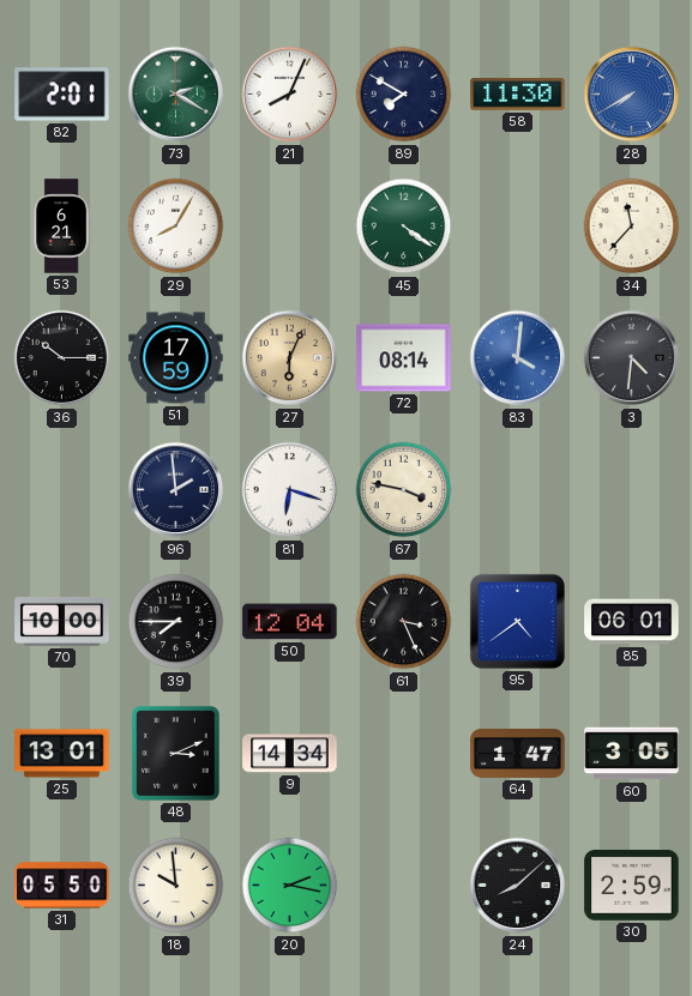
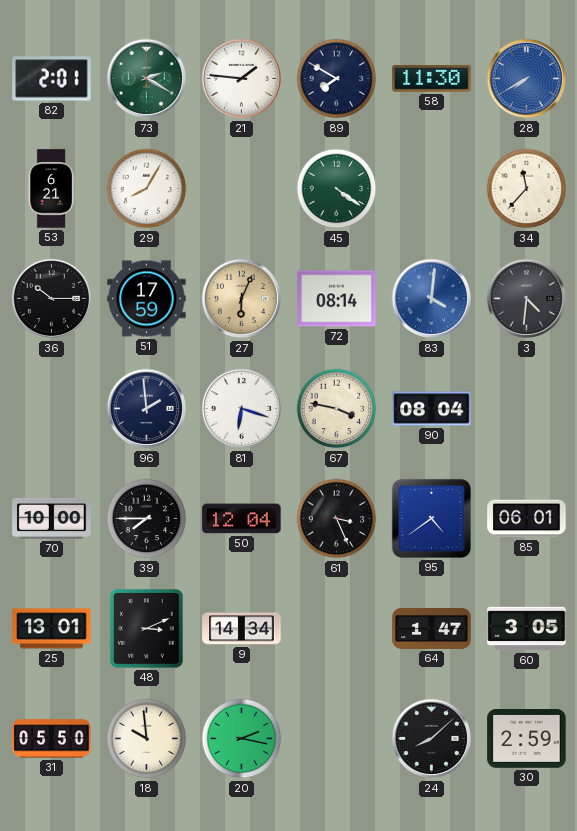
21: 8:04 -> 1:46
90: none -> 08:04
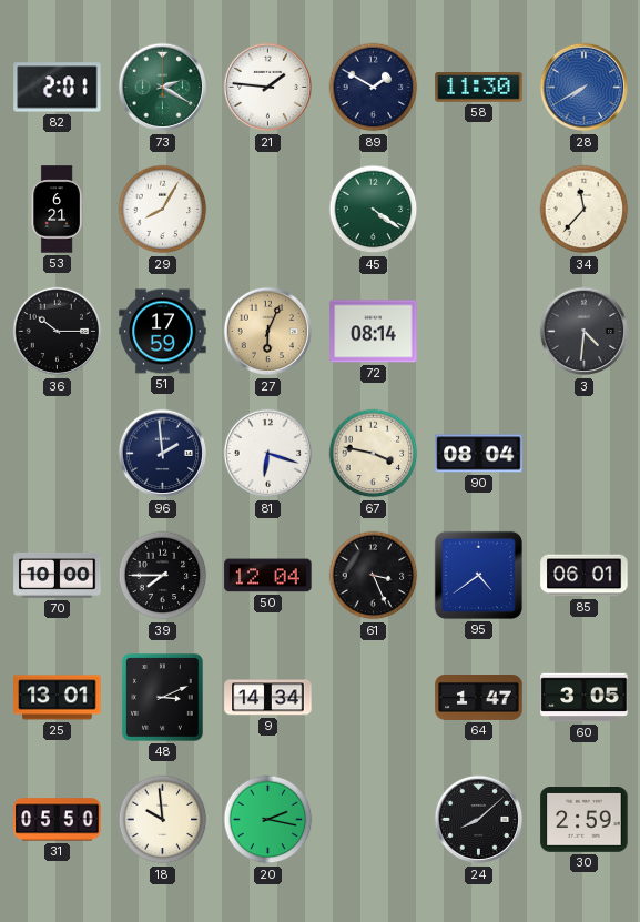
89: 7:50 -> 1:50
83: 4:01 -> none
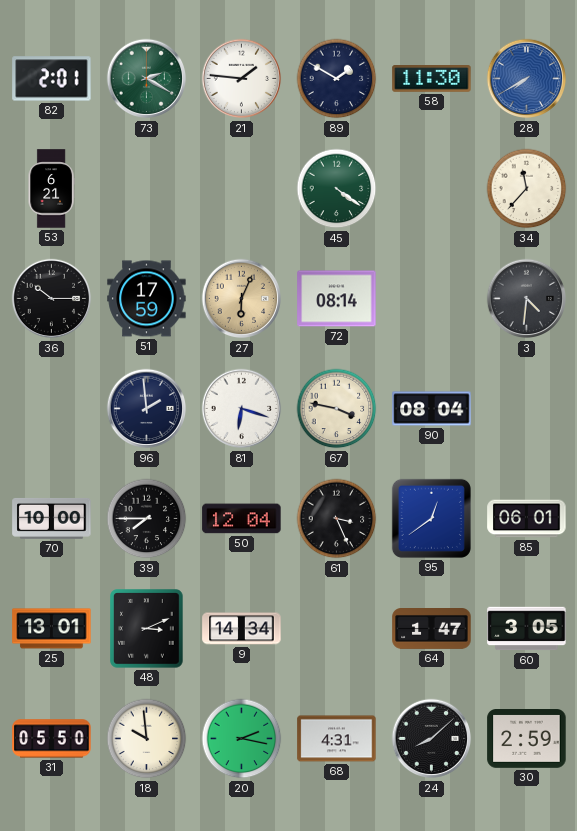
29: 8:05 -> none
95: 4:39 -> 12:39
68: none -> 4:31
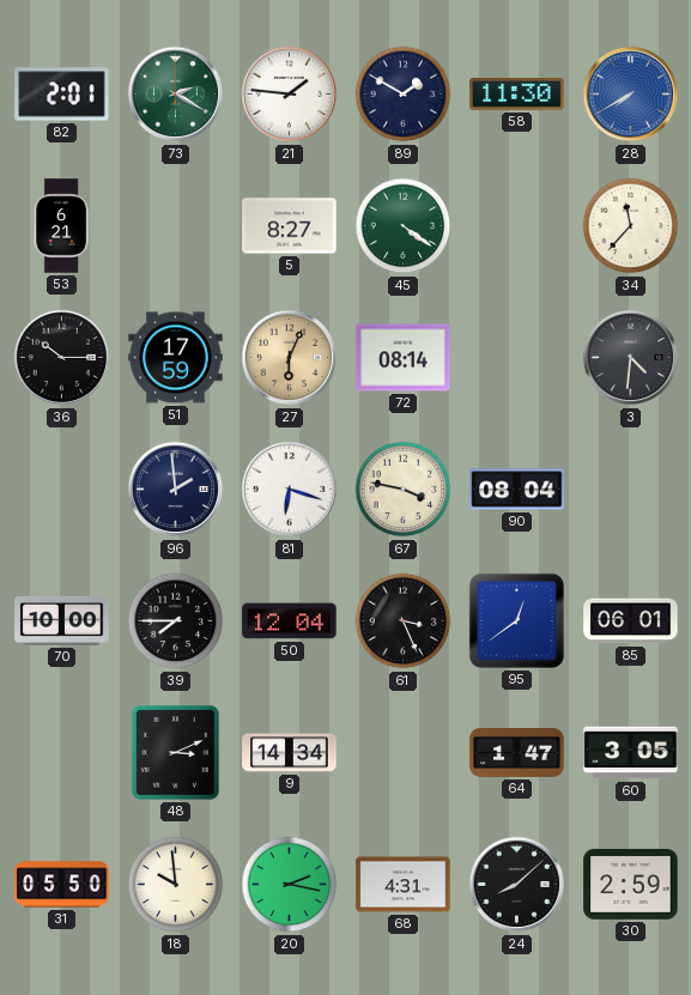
5: none -> 8:27
25: 13:01 -> none
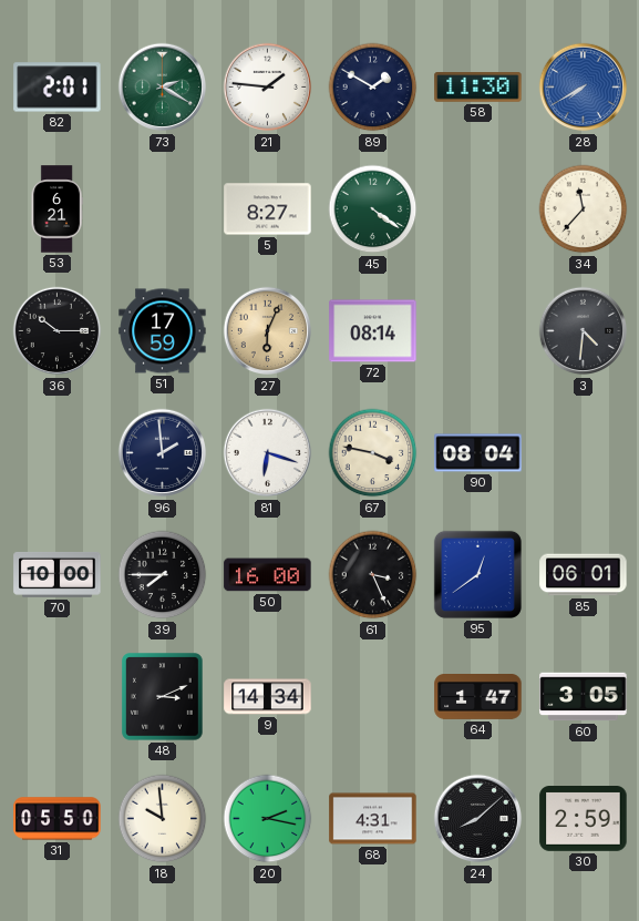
50: 12:04 -> 16:00
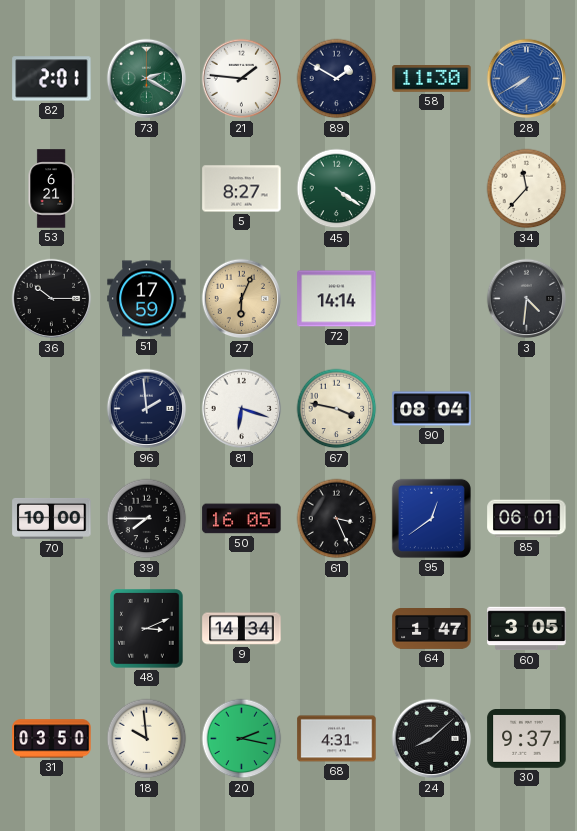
72: 08:14 -> 14:14
50: 16:00 -> 16:05
31: 05:50 -> 03:50
30: 2:59 -> 9:37
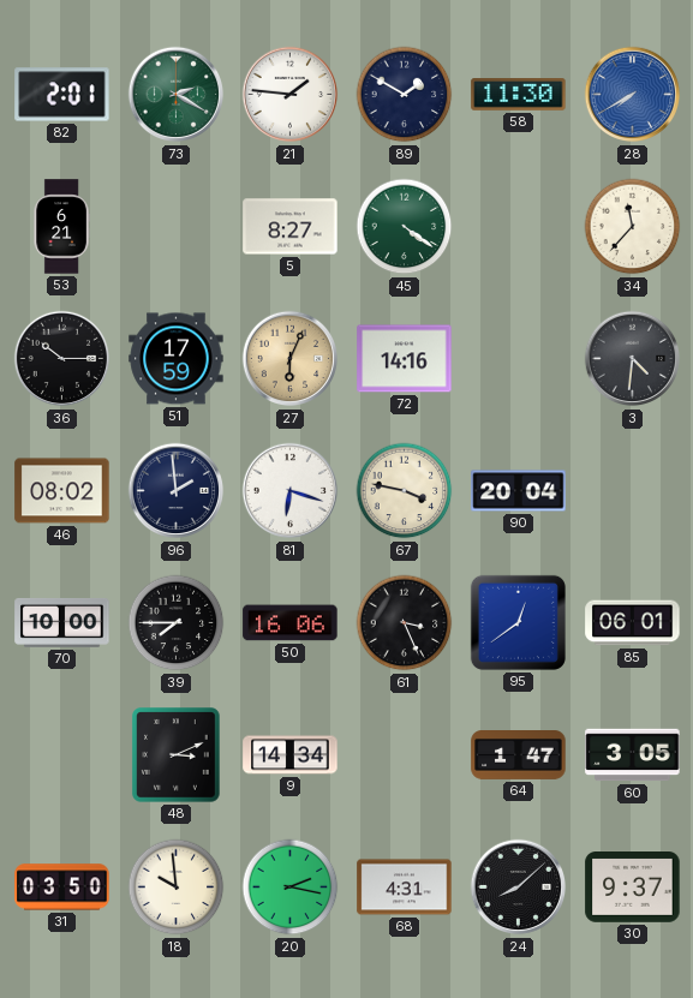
72: 14:14 -> 14:16
46: none -> 08:02
90: 08:04 -> 20:04
50: 16:05 -> 16:06
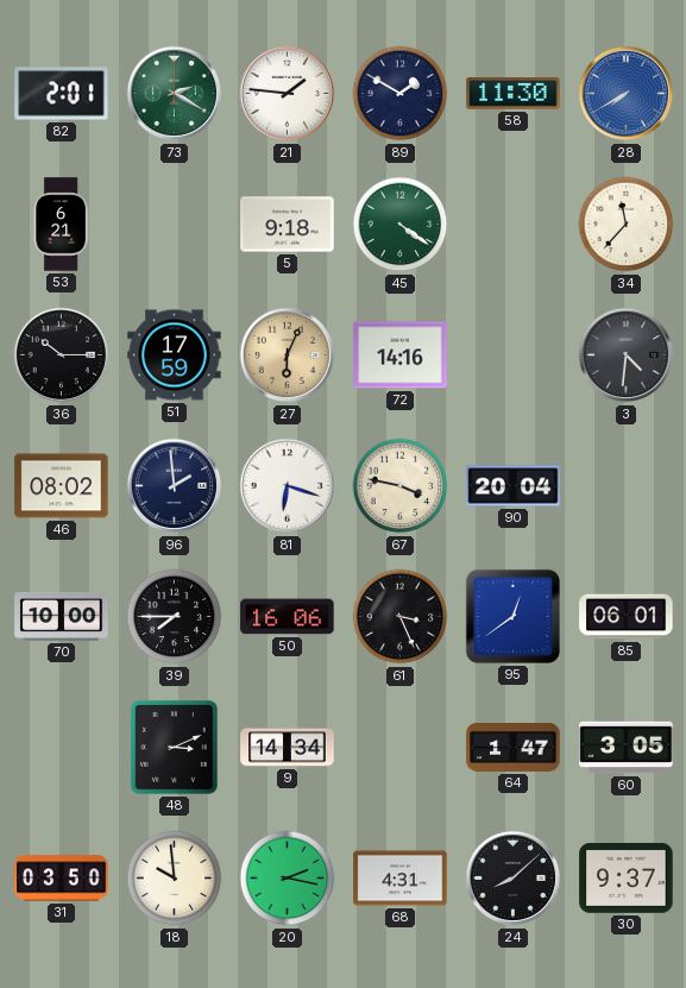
5: 8:27 -> 9:18
